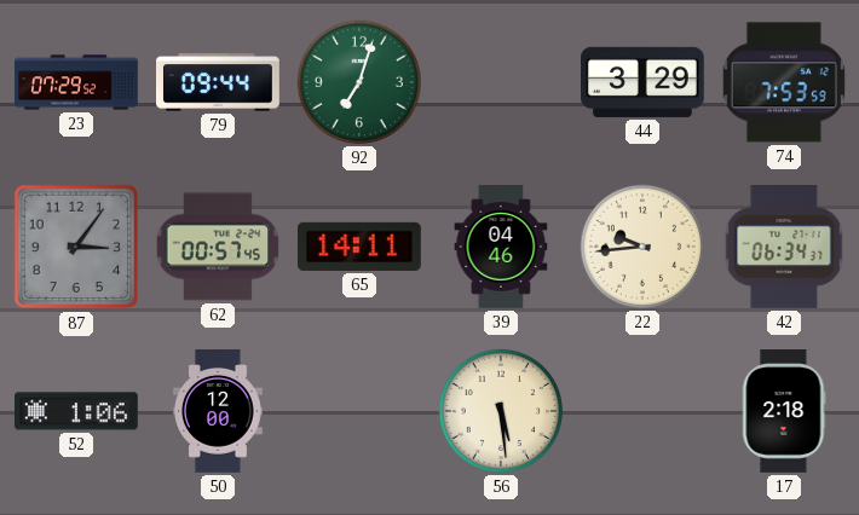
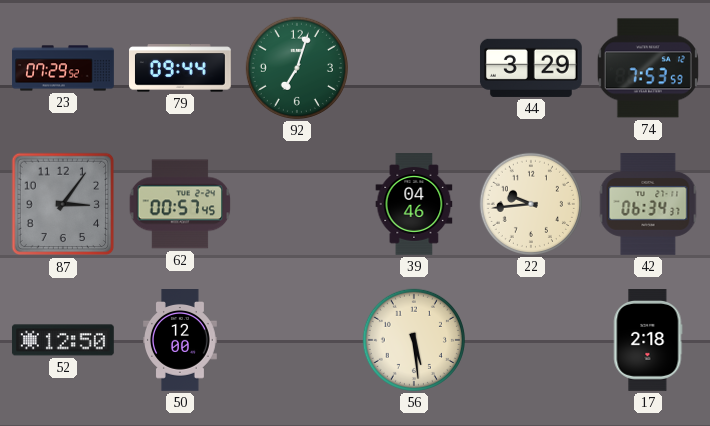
65: 14:11 -> none
52: 1:06 -> 12:50
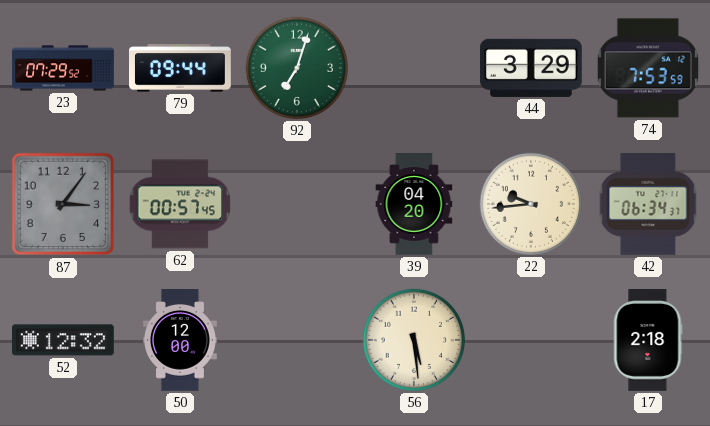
39: 04:46 -> 04:20
52: 12:50 -> 12:32
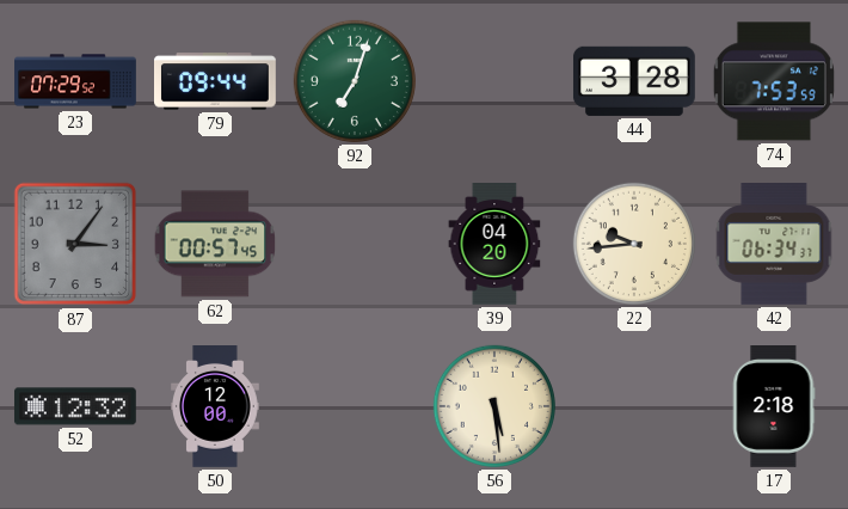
44: 3:29 -> 3:28
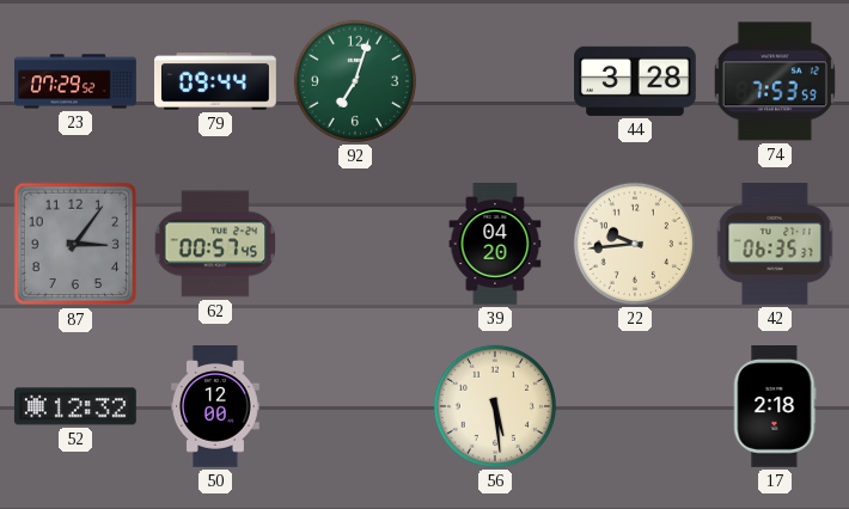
42: 06:34 -> 06:35
